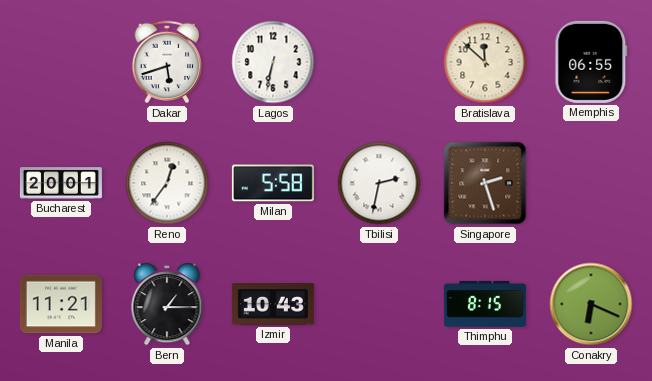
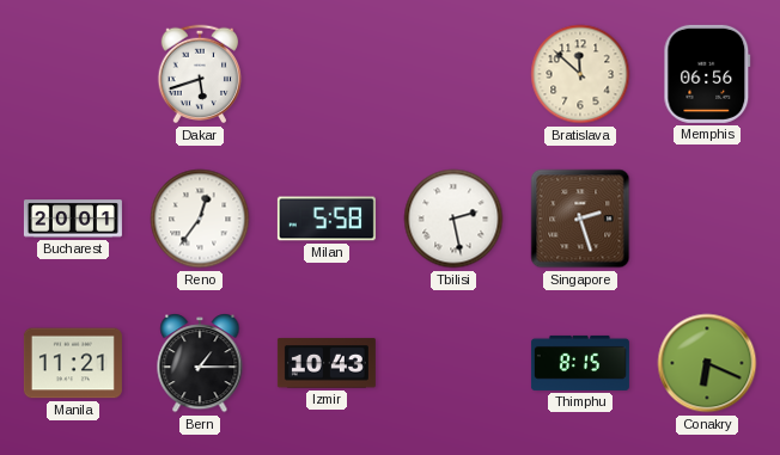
Lagos: 6:32 -> none
Memphis: 06:55 -> 06:56
Tbilisi: 2:32 -> 2:28
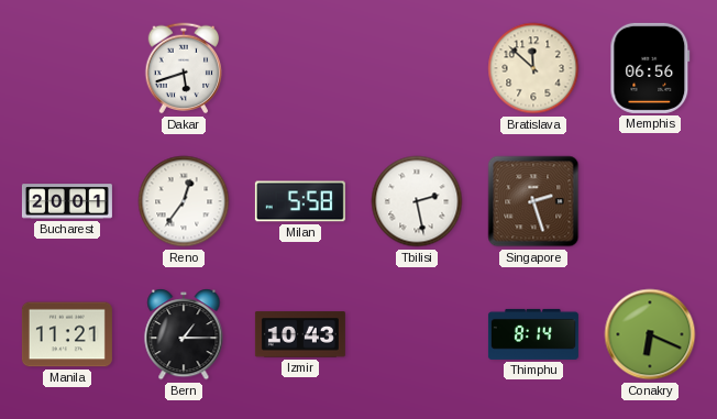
Thimphu: 8:15 -> 8:14
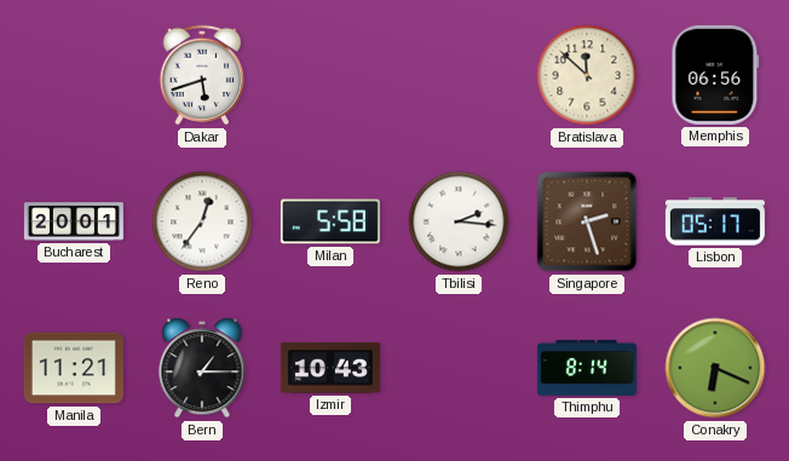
Tbilisi: 2:28 -> 2:16
Lisbon: none -> 05:17
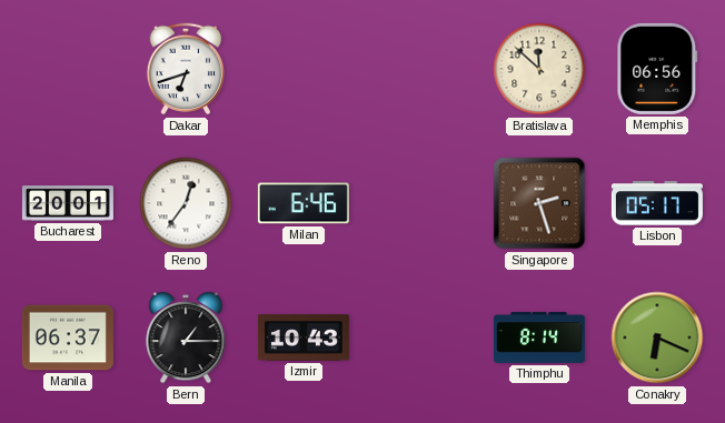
Dakar: 5:42 -> 6:42
Milan: 5:58 -> 6:46
Tbilisi: 2:16 -> none
Manila: 11:21 -> 06:37
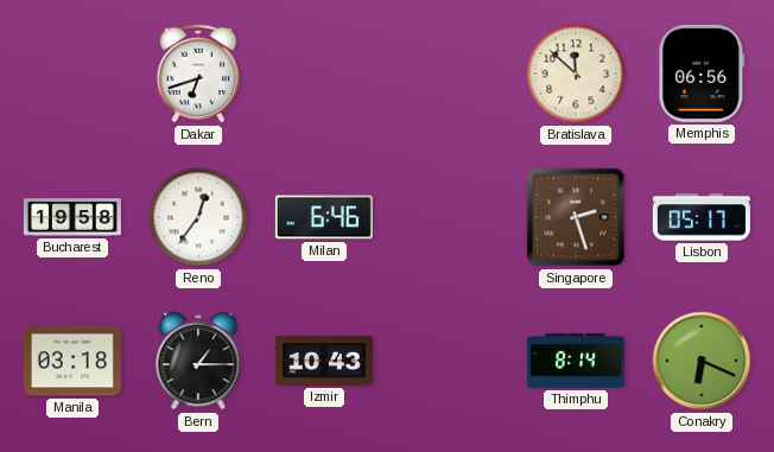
Bucharest: 20:01 -> 19:58
Manila: 06:37 -> 03:18
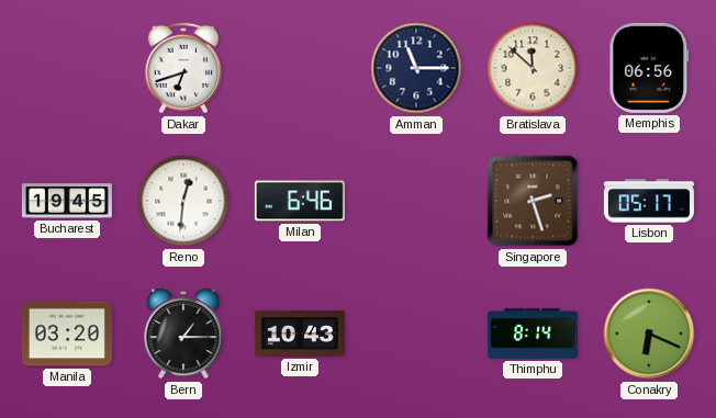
Amman: none -> 11:15
Bucharest: 19:58 -> 19:45
Reno: 12:36 -> 12:31
Manila: 03:18 -> 03:20
